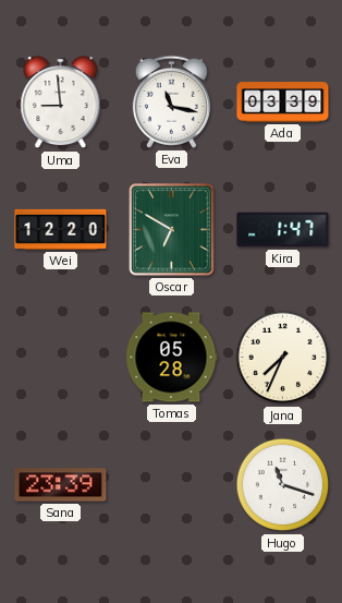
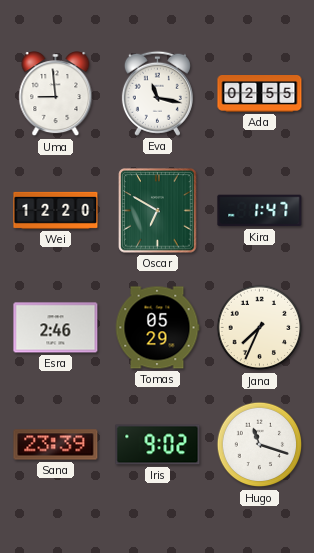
Ada: 03:39 -> 02:55
Esra: none -> 2:46
Tomas: 05:28 -> 05:29
Iris: none -> 9:02
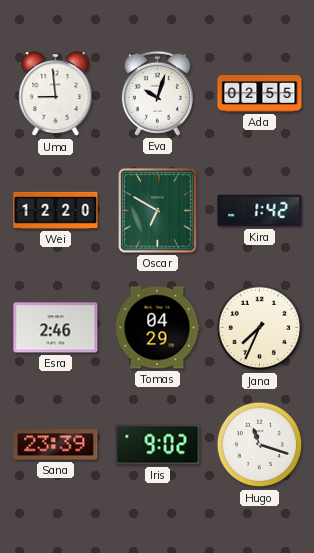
Eva: 11:17 -> 10:03
Kira: 1:47 -> 1:42
Tomas: 05:29 -> 04:29
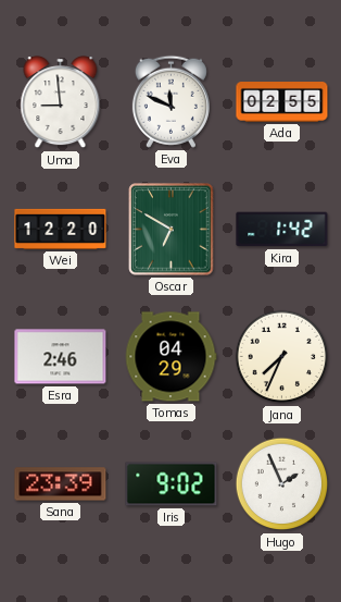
Eva: 10:03 -> 11:49
Hugo: 11:18 -> 1:56
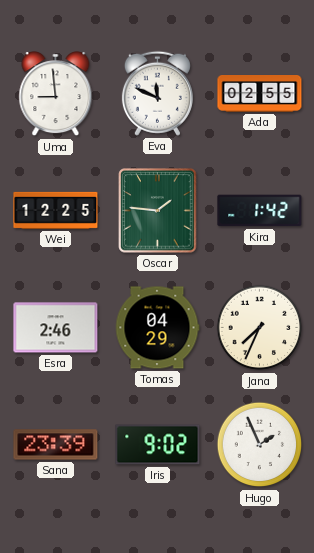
Wei: 12:20 -> 12:25
Oscar: 6:50 -> 1:46
